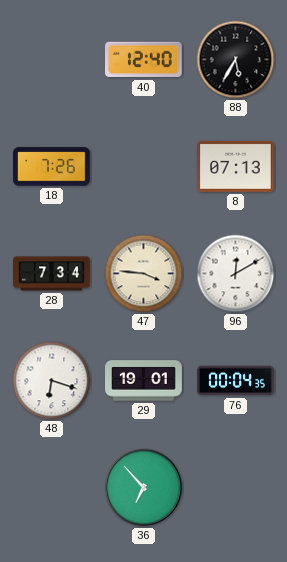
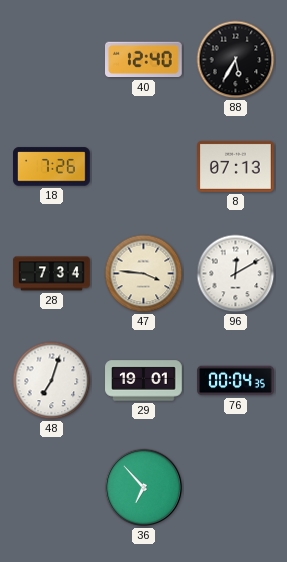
48: 6:18 -> 7:03
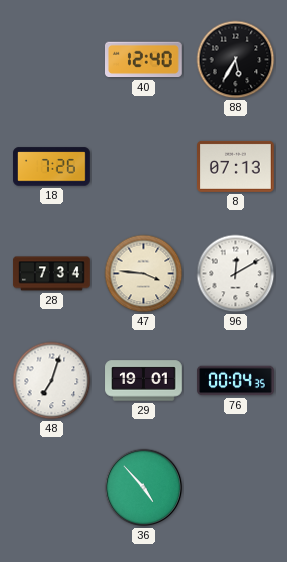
36: 6:53 -> 4:53
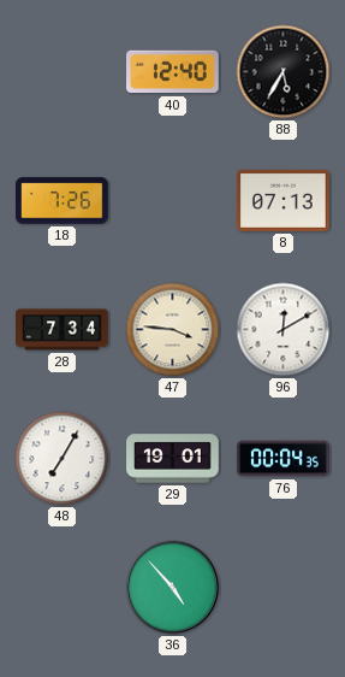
48: 7:03 -> 7:05
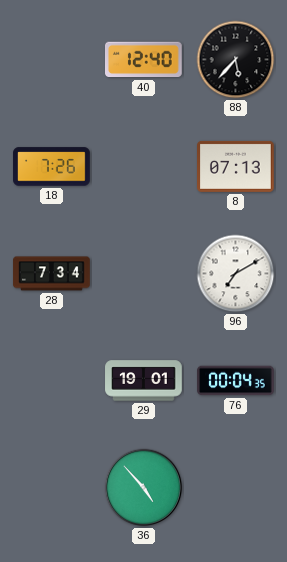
88: 5:35 -> 5:37
47: 3:46 -> none
96: 12:10 -> 7:10
48: 7:05 -> none
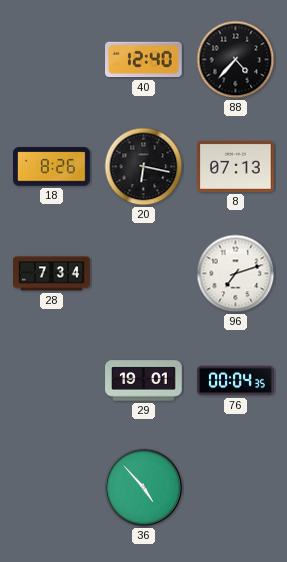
88: 5:37 -> 4:37
18: 7:26 -> 8:26
20: none -> 6:17
96: 7:10 -> 7:12
